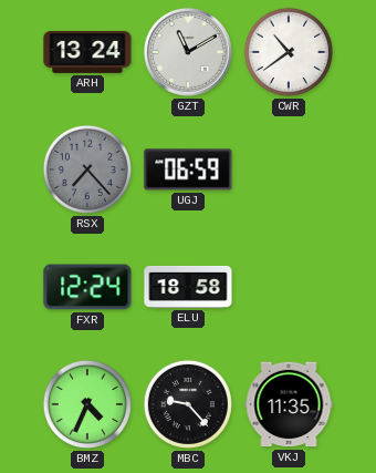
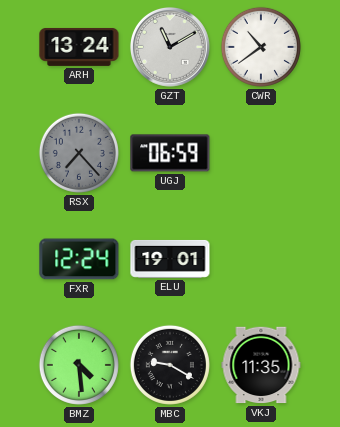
ELU: 18:58 -> 19:01
BMZ: 4:34 -> 4:29
MBC: 9:23 -> 9:20
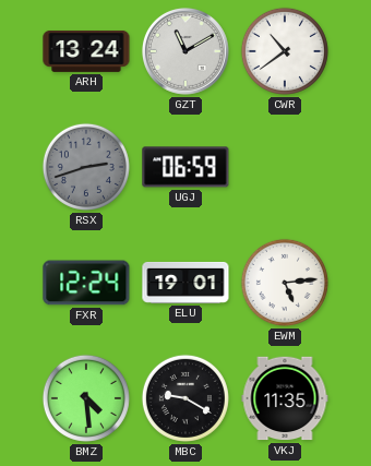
RSX: 7:23 -> 2:42
EWM: none -> 5:14
